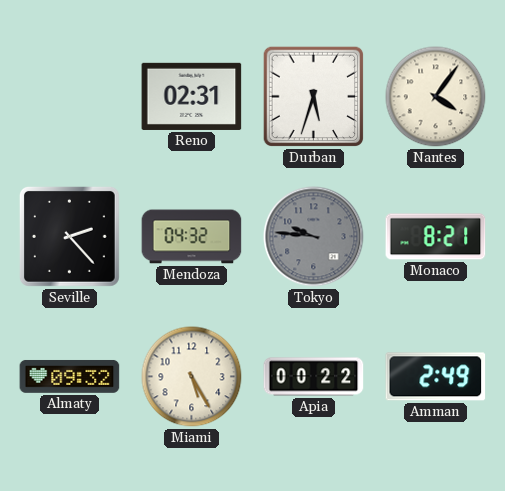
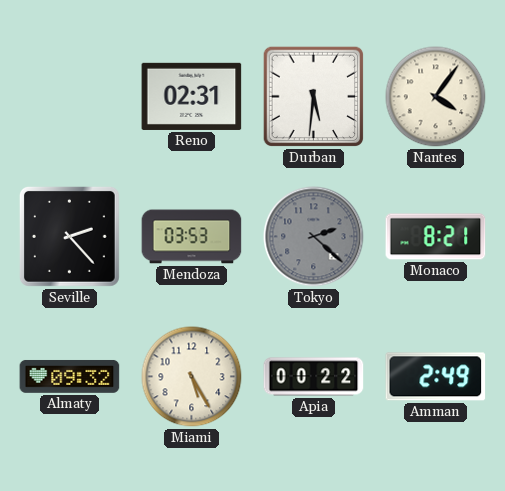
Durban: 5:33 -> 5:31
Mendoza: 04:32 -> 03:53
Tokyo: 9:46 -> 2:22
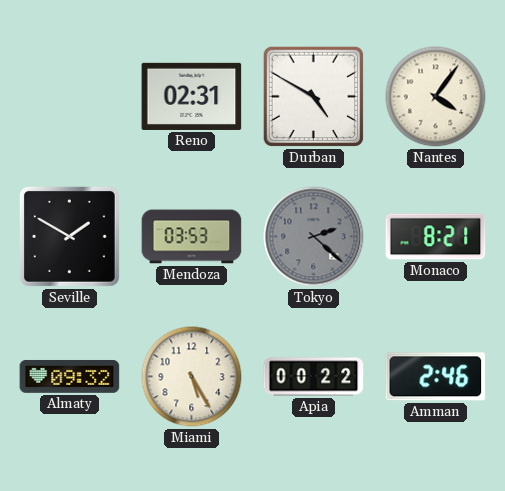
Durban: 5:31 -> 4:50
Seville: 2:23 -> 1:50
Amman: 2:49 -> 2:46
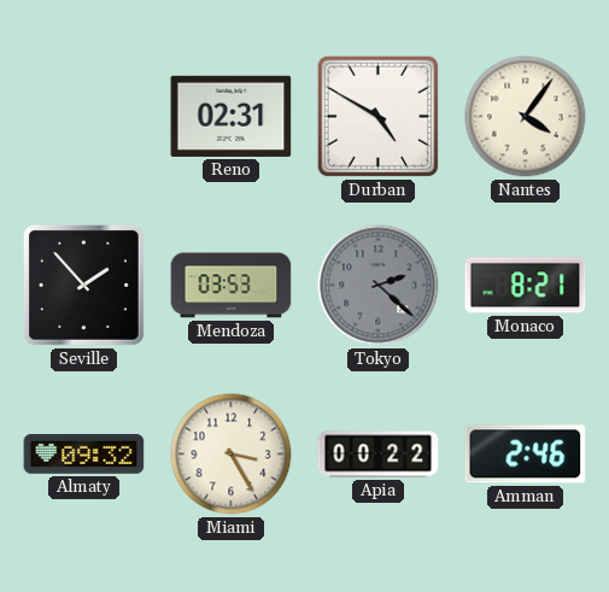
Seville: 1:50 -> 1:53
Miami: 5:25 -> 3:25
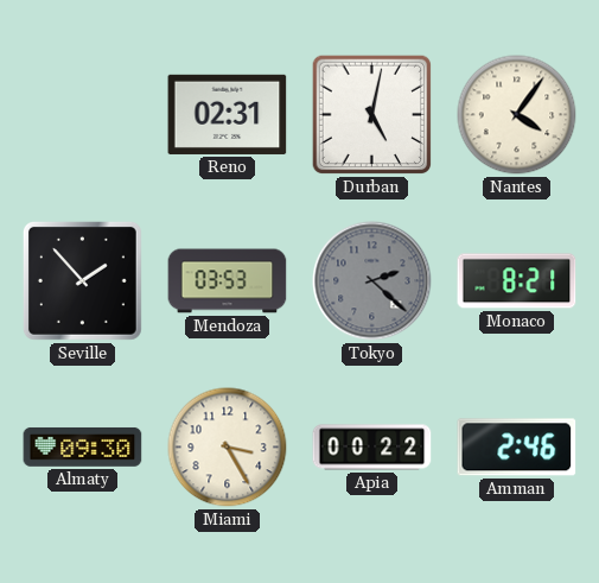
Durban: 4:50 -> 5:02
Almaty: 09:32 -> 09:30
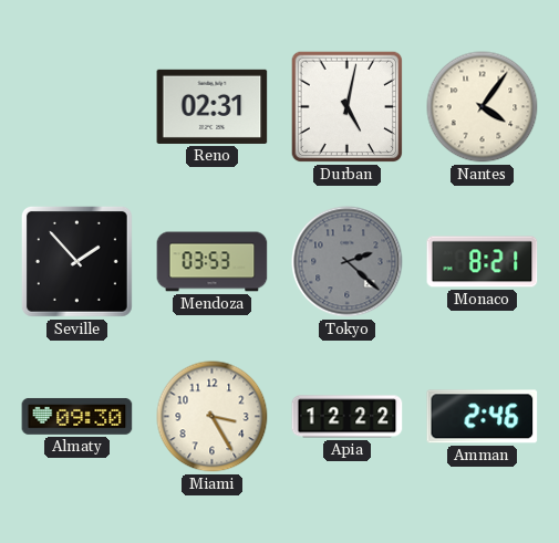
Apia: 00:22 -> 12:22
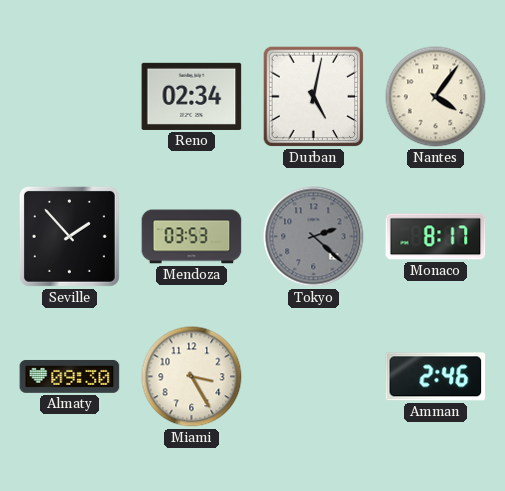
Reno: 02:31 -> 02:34
Monaco: 8:21 -> 8:17
Apia: 12:22 -> none
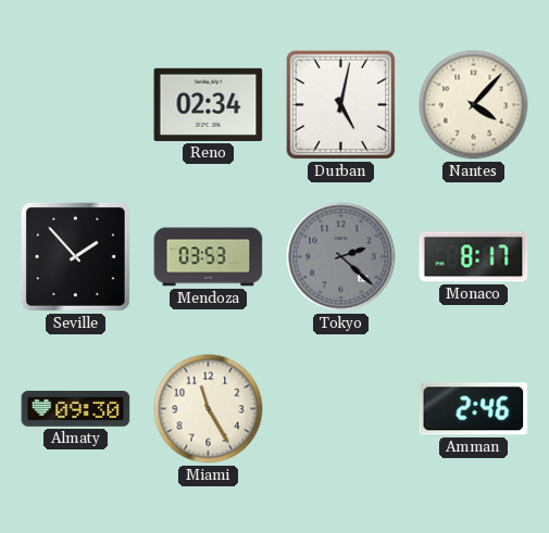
Nantes: 4:06 -> 4:07
Miami: 3:25 -> 11:25
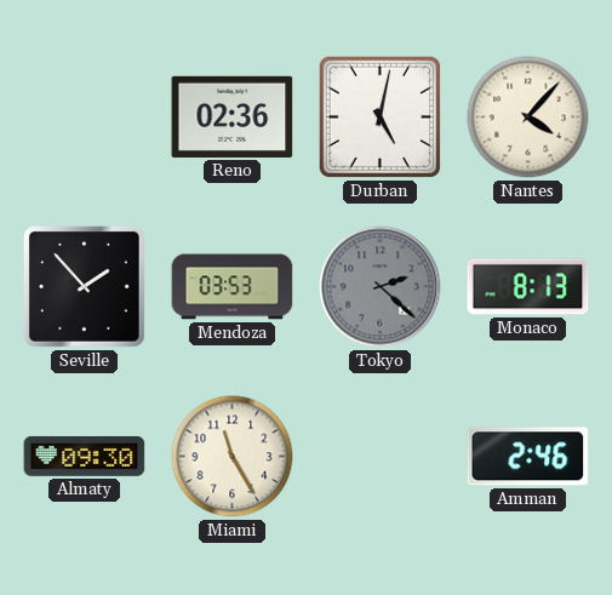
Reno: 02:34 -> 02:36
Monaco: 8:17 -> 8:13
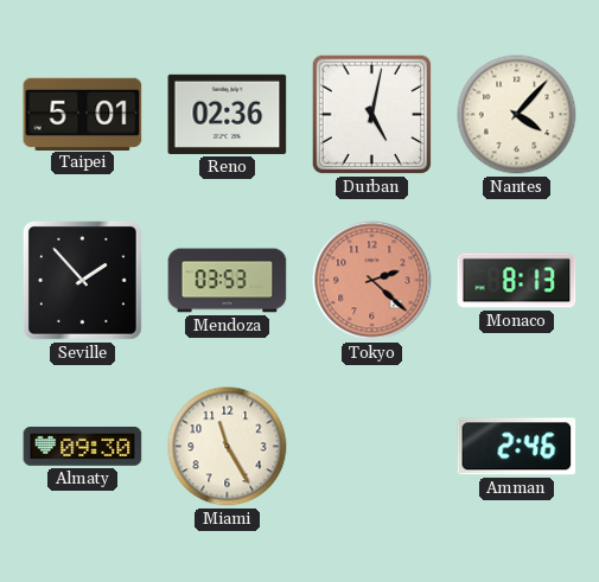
Taipei: none -> 5:01
Tokyo dial: grey -> salmon
